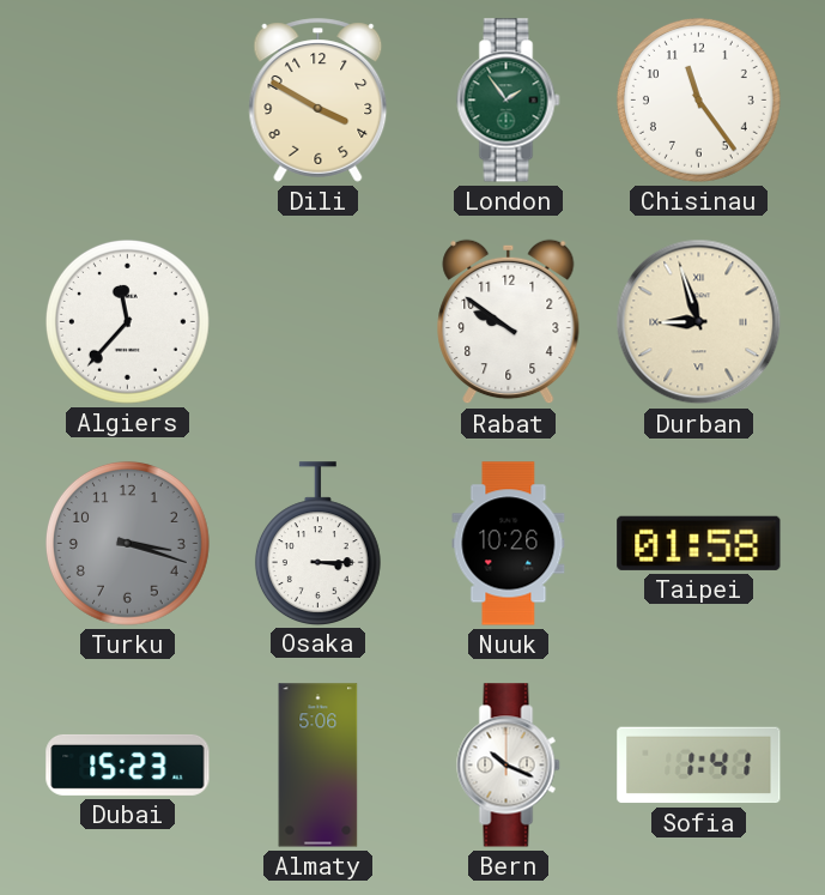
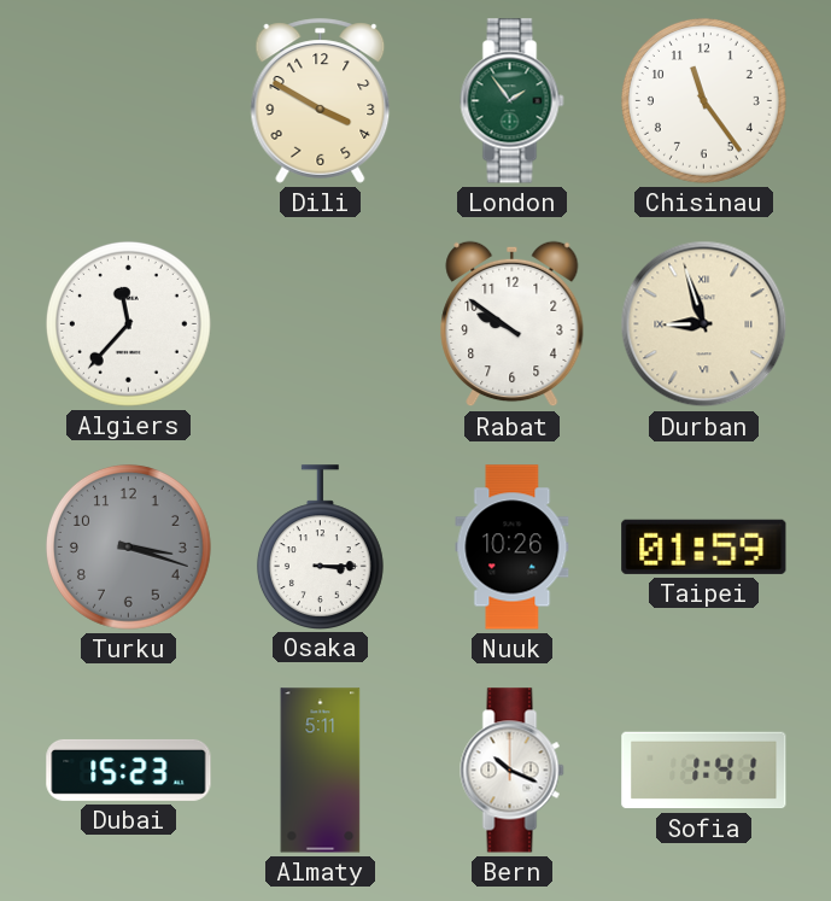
Taipei: 01:58 -> 01:59
Almaty: 5:06 -> 5:11
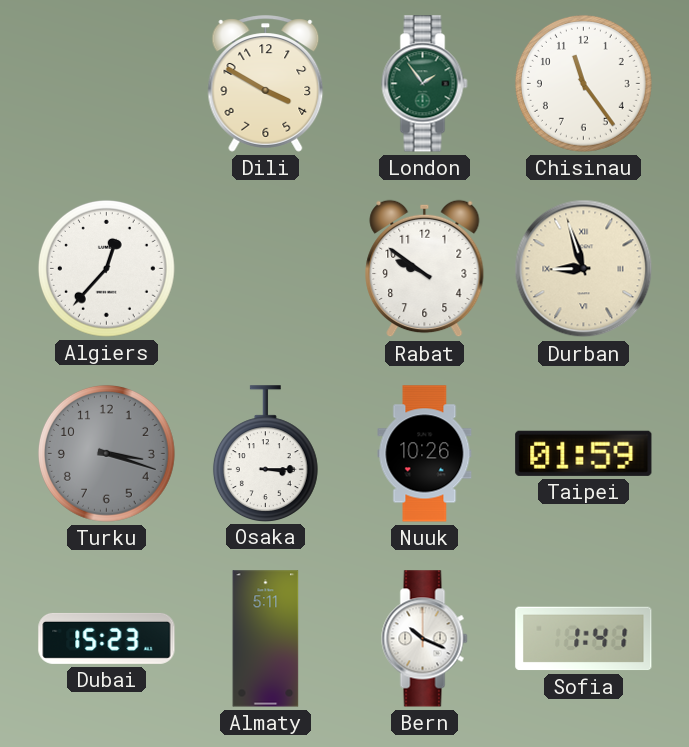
Algiers: 11:37 -> 12:37
